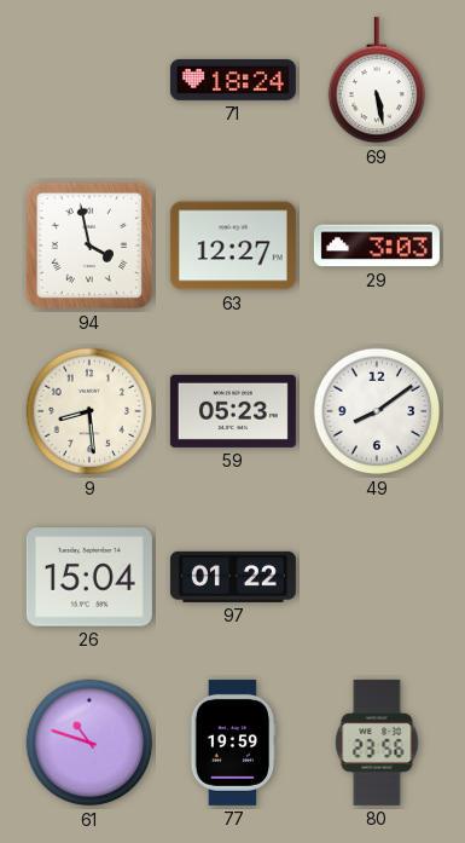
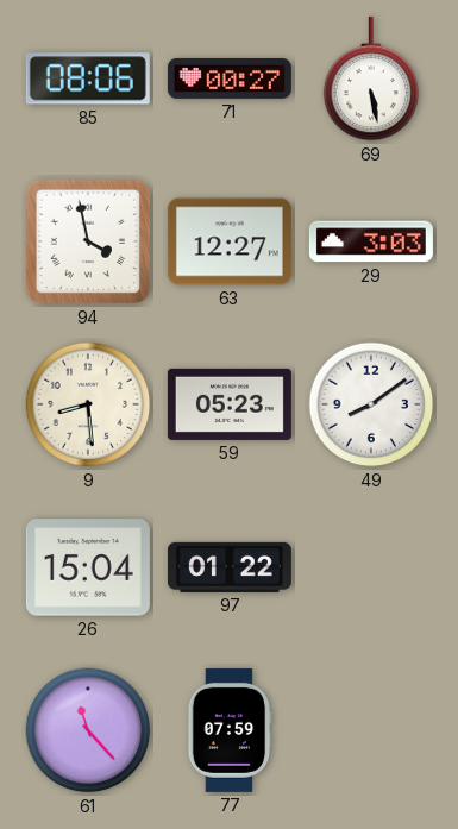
85: none -> 08:06
71: 18:24 -> 00:27
61: 10:48 -> 11:23
77: 19:59 -> 07:59
80: 23:56 -> none
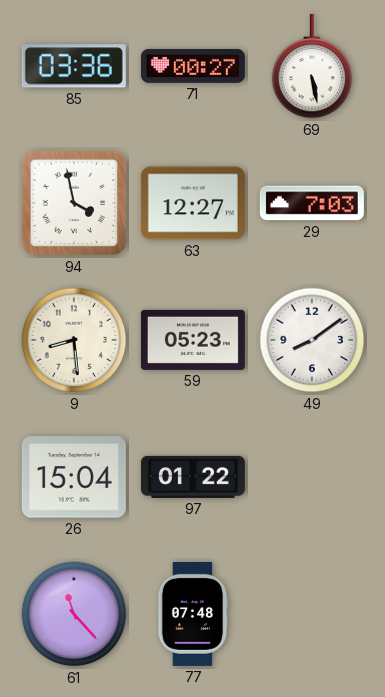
85: 08:06 -> 03:36
29: 3:03 -> 7:03
77: 07:59 -> 07:48
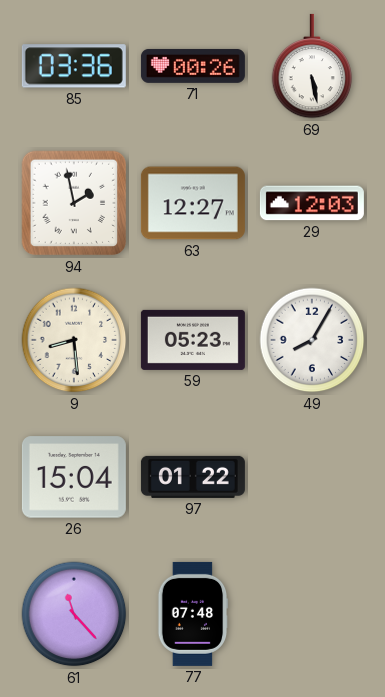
71: 00:27 -> 00:26
94: 3:58 -> 1:58
29: 7:03 -> 12:03
49: 8:09 -> 8:05
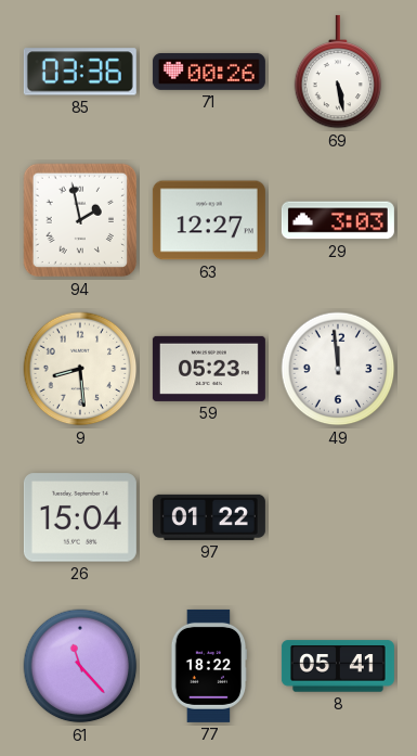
29: 12:03 -> 3:03
49: 8:05 -> 11:59
77: 07:48 -> 18:22
8: none -> 05:41
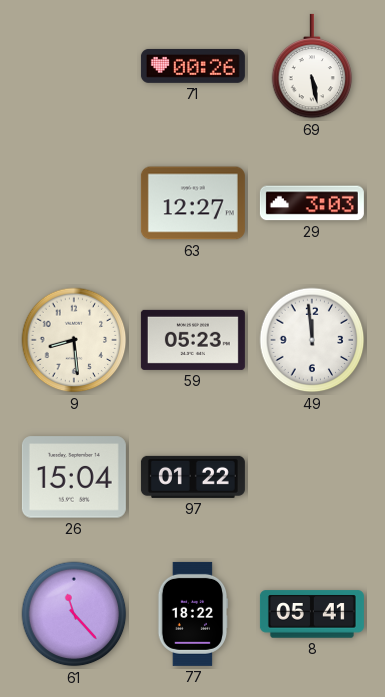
85: 03:36 -> none
94: 1:58 -> none
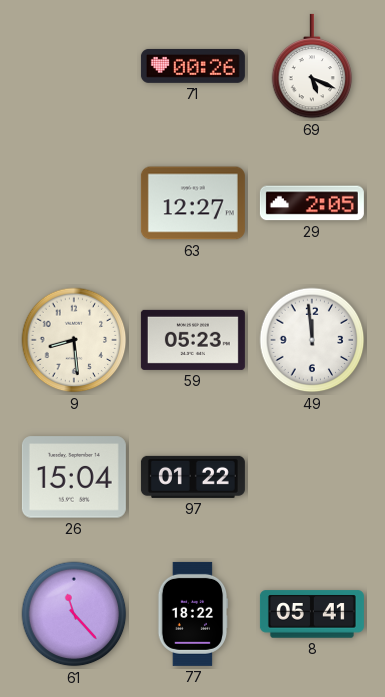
69: 5:28 -> 5:19
29: 3:03 -> 2:05
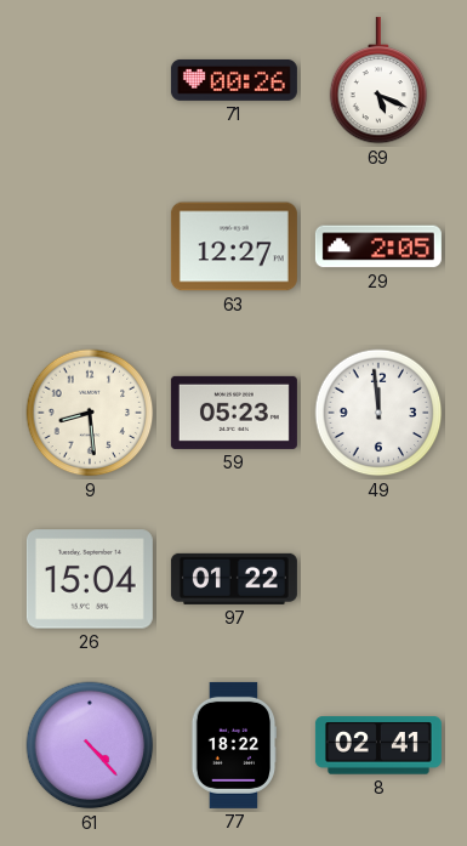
61: 11:23 -> 4:23
8: 05:41 -> 02:41
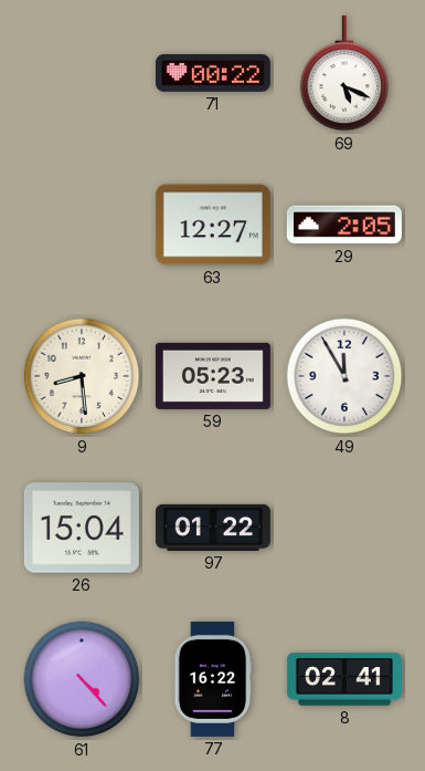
71: 00:26 -> 00:22
49: 11:59 -> 11:55
77: 18:22 -> 16:22
